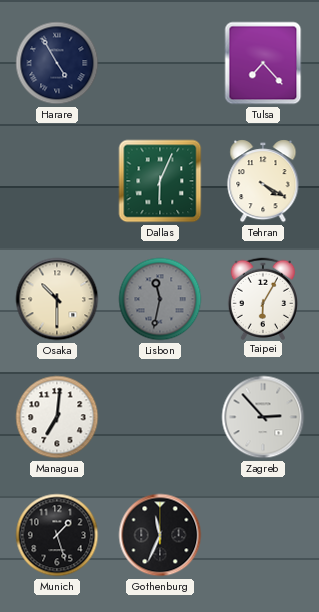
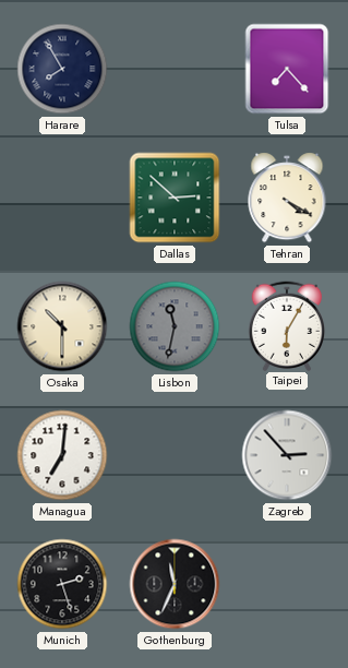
Harare: 4:55 -> 7:55
Dallas: 6:04 -> 2:52
Munich: 1:27 -> 2:27
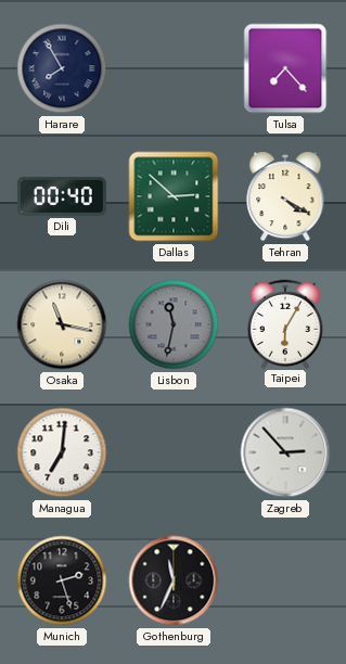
Dili: none -> 00:40
Osaka: 10:30 -> 11:17
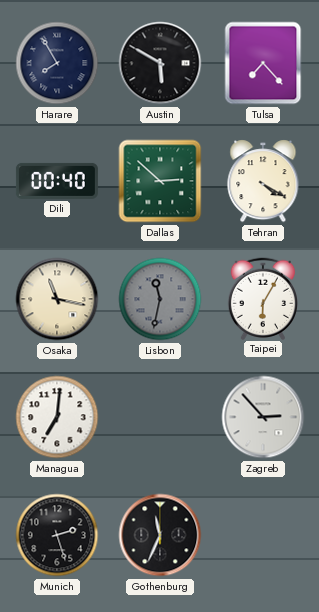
Austin: none -> 5:50
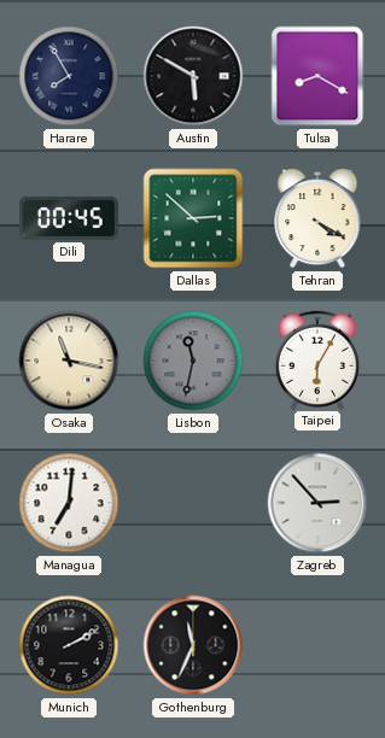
Tulsa: 7:23 -> 8:20
Dili: 00:40 -> 00:45
Munich: 2:27 -> 2:10
